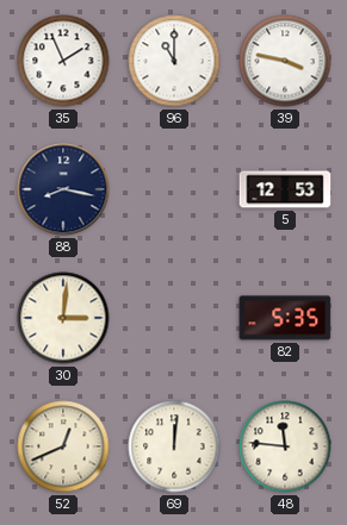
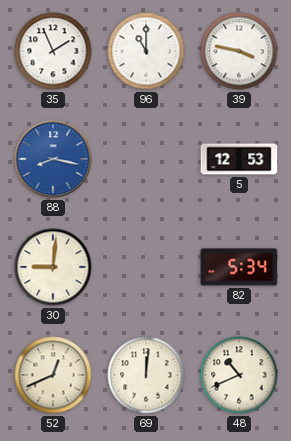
88 dial: navy -> blue
30: 3:01 -> 9:01
82: 5:35 -> 5:34
48: 11:46 -> 10:41
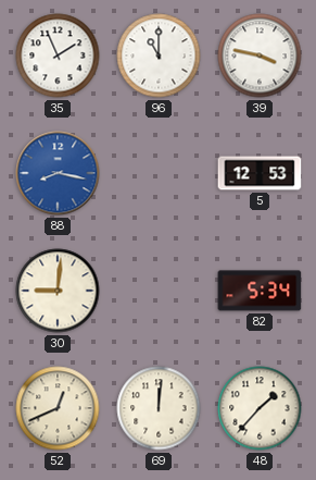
48: 10:41 -> 1:37
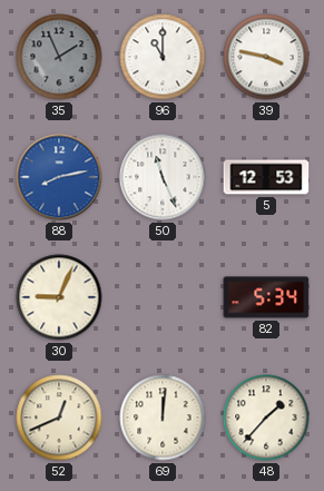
35 dial: white -> grey
88: 8:17 -> 8:13
50: none -> 11:26
30: 9:01 -> 9:04
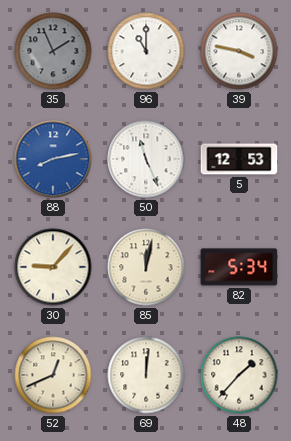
30: 9:04 -> 9:07
85: none -> 12:02
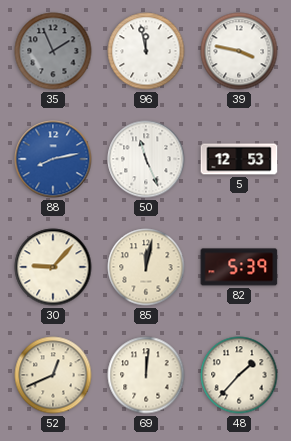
96: 11:00 -> 11:58
82: 5:34 -> 5:39
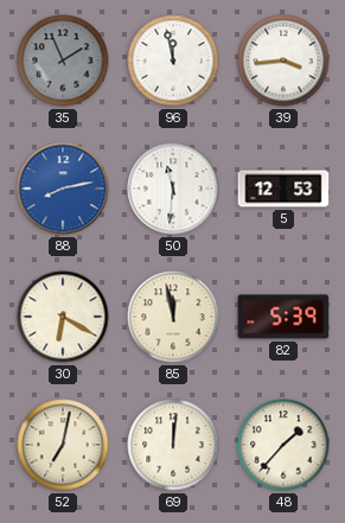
39: 3:47 -> 3:44
50: 11:26 -> 11:31
30: 9:07 -> 6:20
85: 12:02 -> 11:58
52: 12:41 -> 7:02
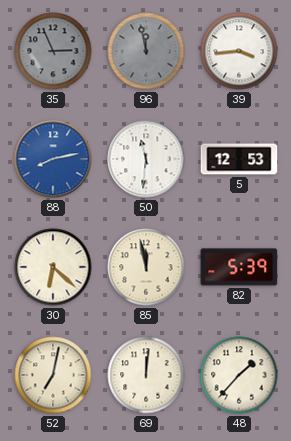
35: 1:56 -> 2:56
96 dial: white -> grey
30: 6:20 -> 6:22
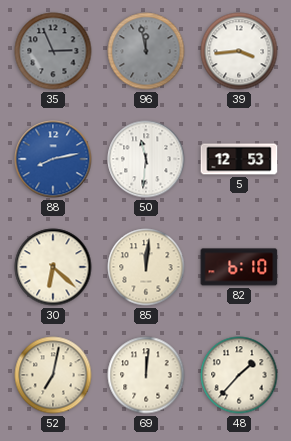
85: 11:58 -> 12:01
82: 5:39 -> 6:10
